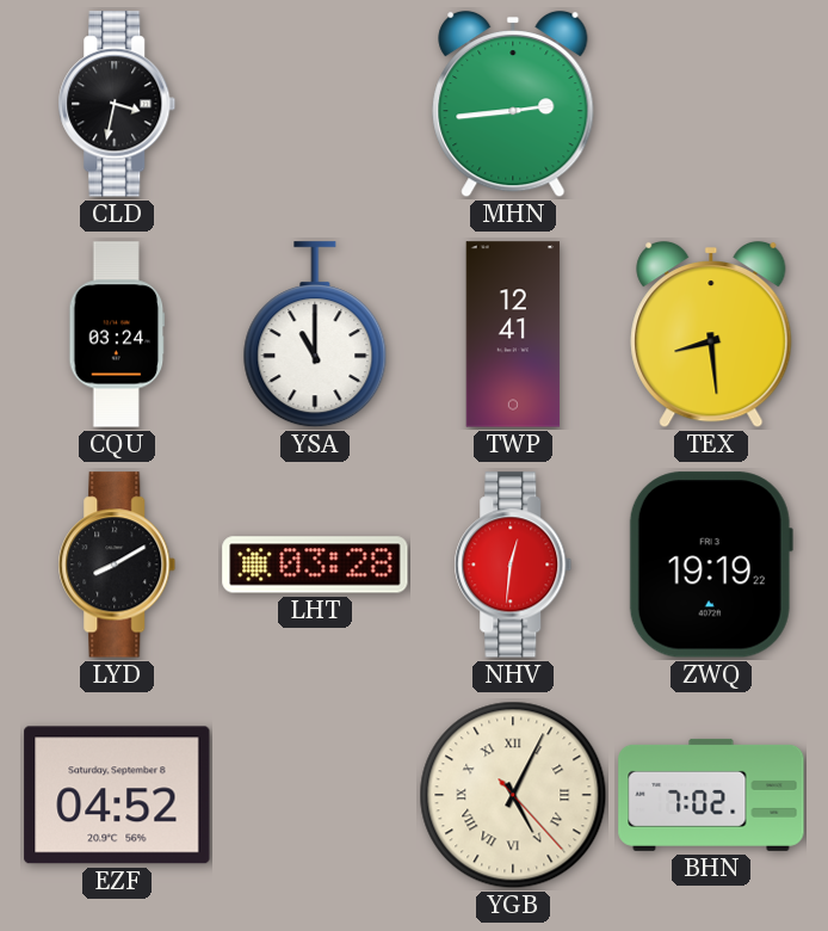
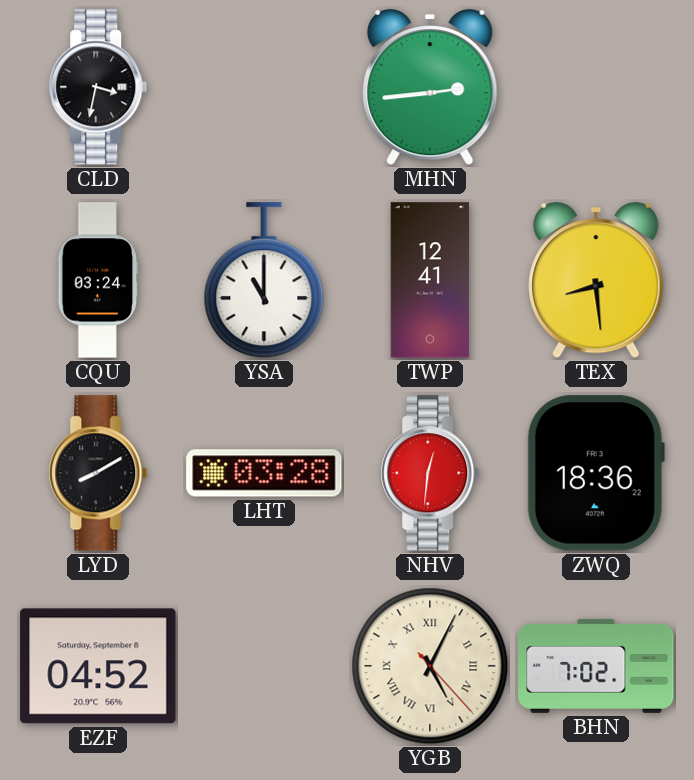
ZWQ: 19:19 -> 18:36
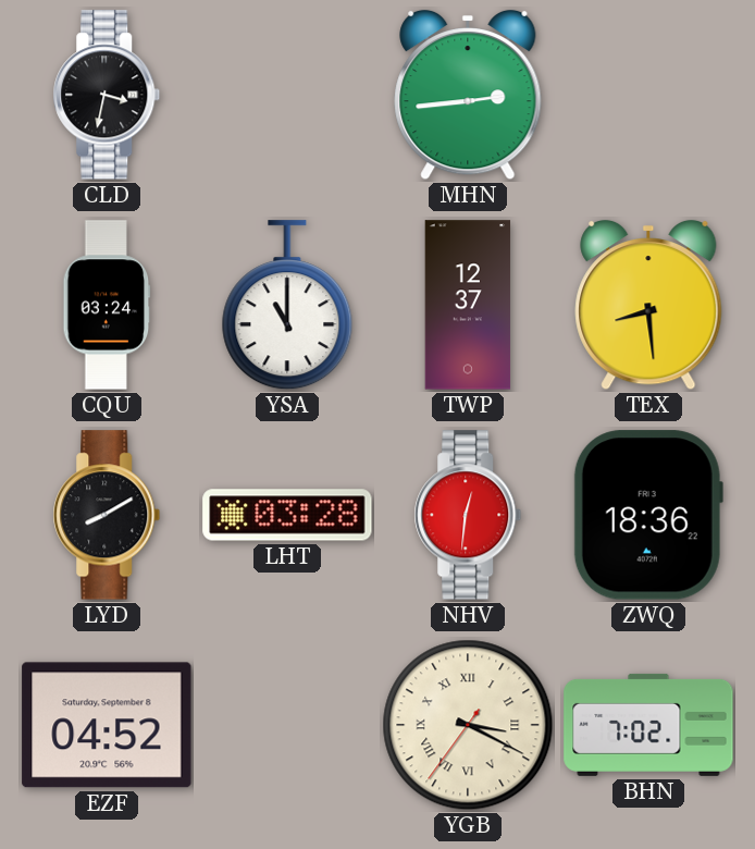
TWP: 12:41 -> 12:37
YGB: 5:04 -> 3:19
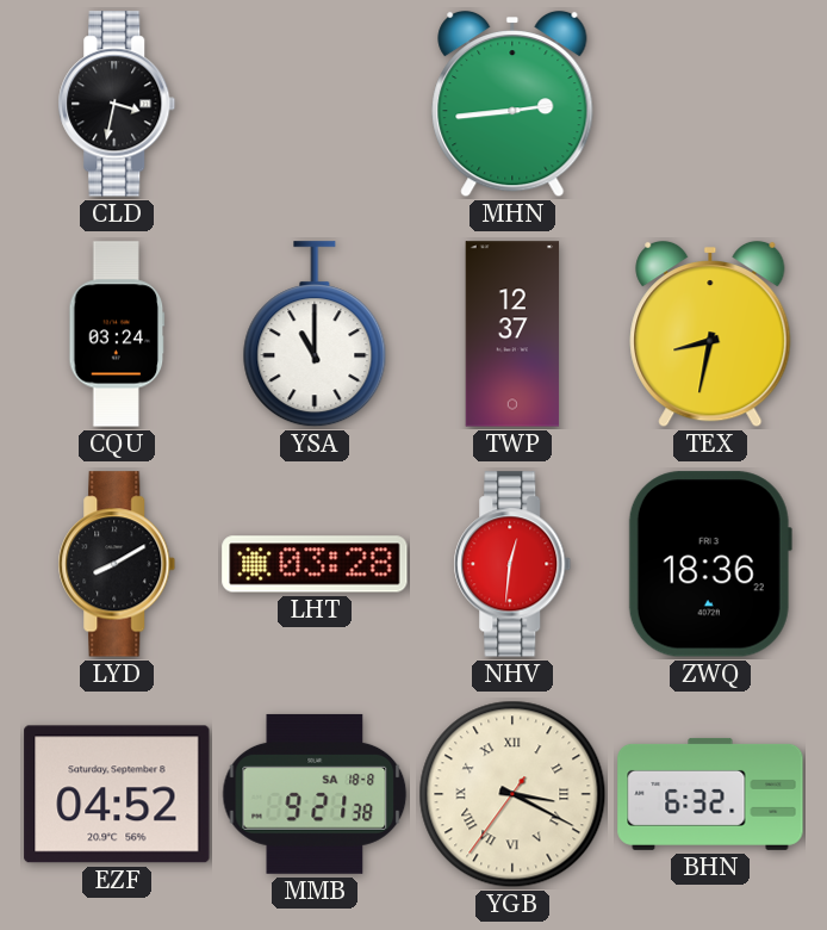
TEX: 8:29 -> 8:32
MMB: none -> 9:21
BHN: 7:02 -> 6:32
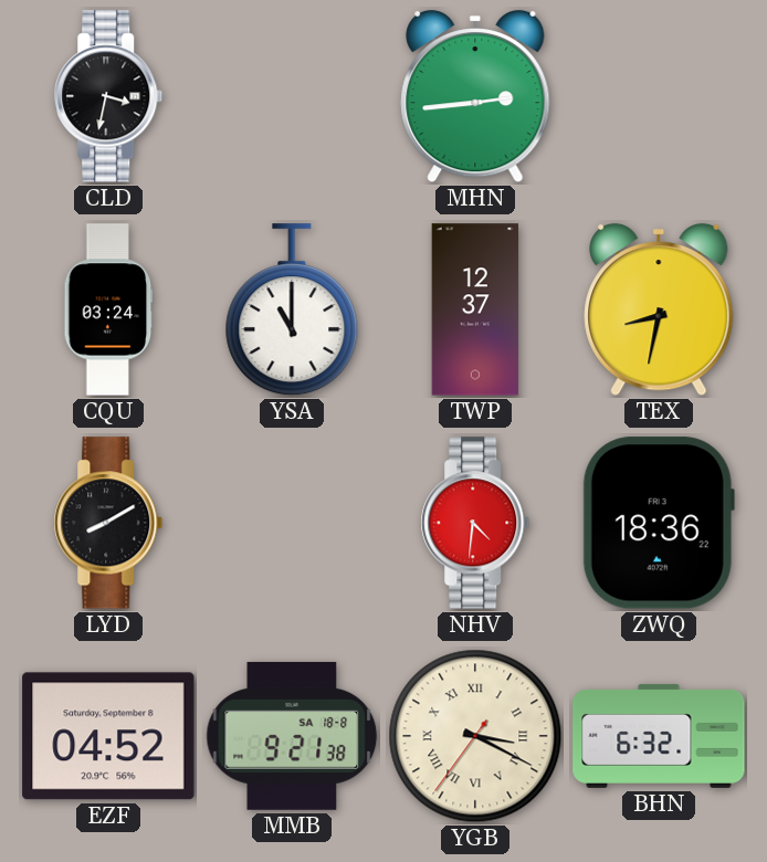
LHT: 03:28 -> none
NHV: 12:31 -> 4:31
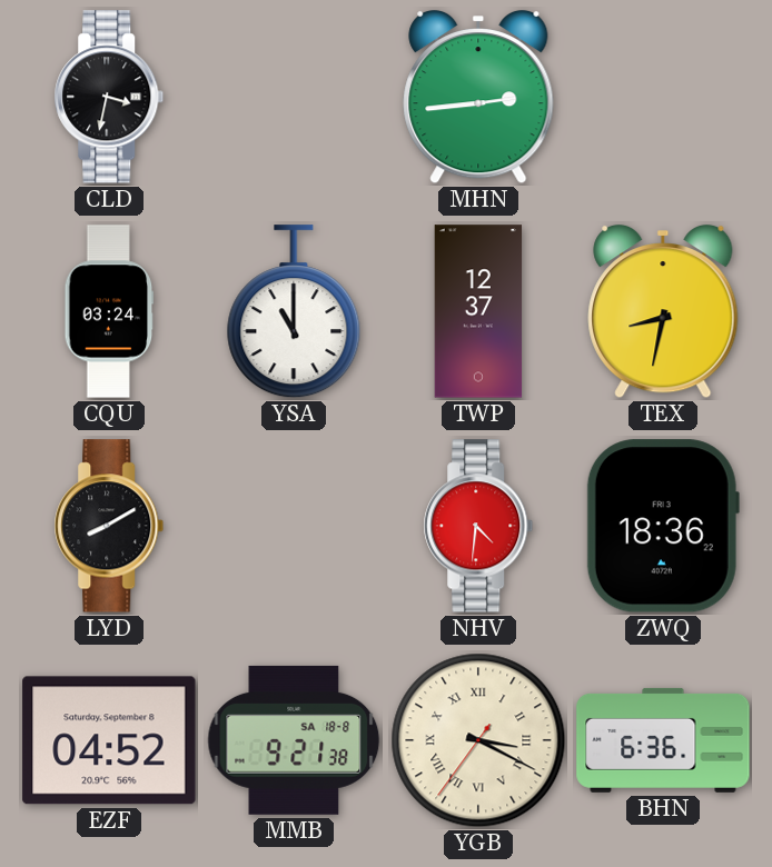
BHN: 6:32 -> 6:36
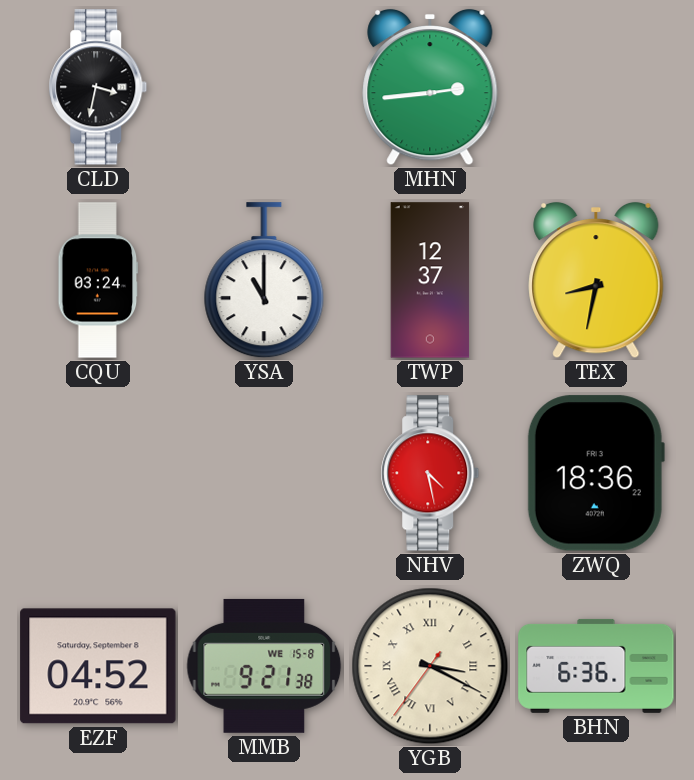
LYD: 8:10 -> none
NHV: 4:31 -> 4:28
MMB date: SA 18-8 -> WE 15-8
